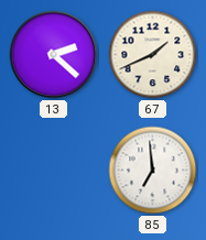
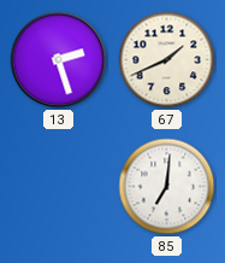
13: 2:22 -> 2:27
85: 6:59 -> 7:01
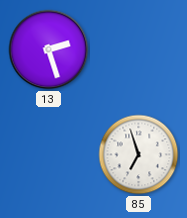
67: 1:41 -> none
85: 7:01 -> 6:57
